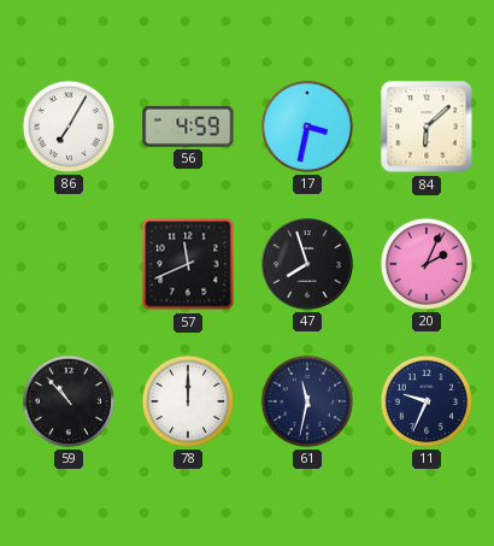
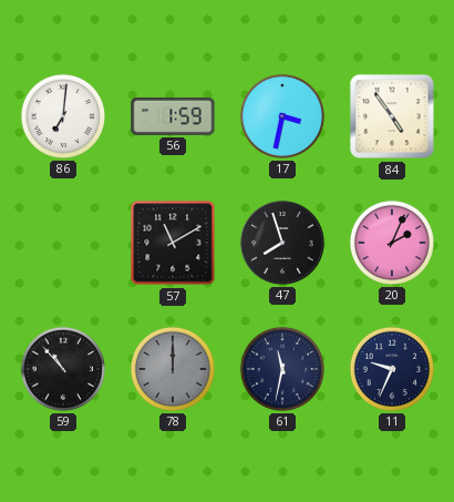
86: 7:05 -> 7:01
56: 4:59 -> 1:59
84: 6:08 -> 4:54
57: 11:41 -> 11:10
78 dial: white -> grey
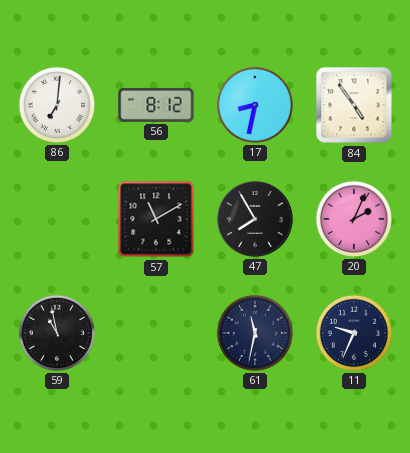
56: 1:59 -> 8:12
17: 3:32 -> 8:32
47: 7:57 -> 7:55
59: 10:53 -> 10:58
78: 12:00 -> none
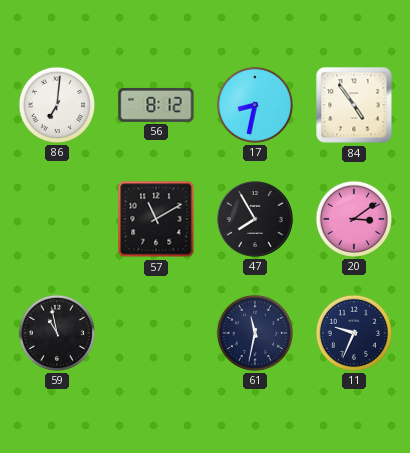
20: 2:04 -> 3:09
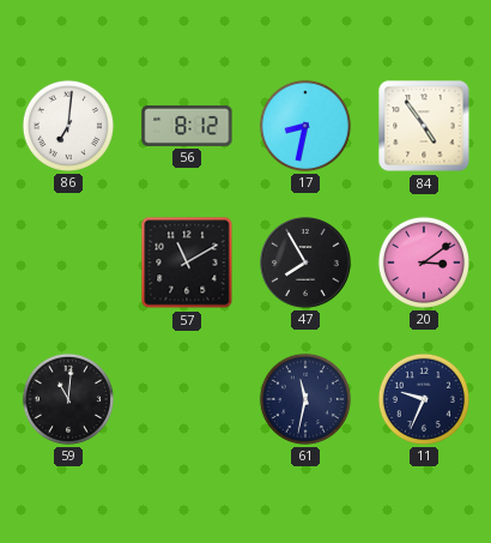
59: 10:58 -> 11:01
